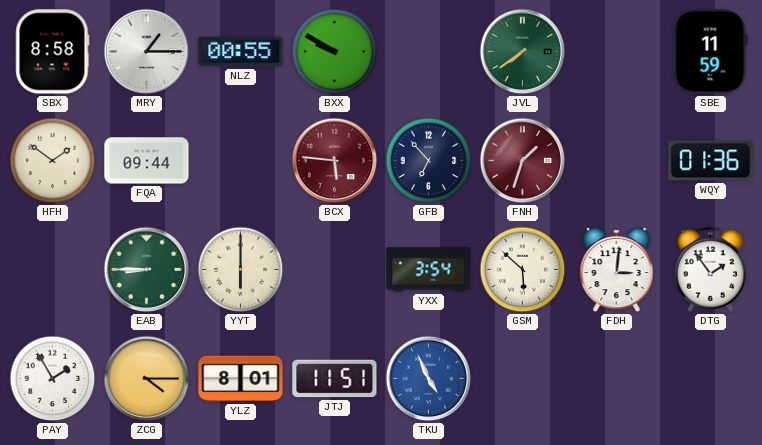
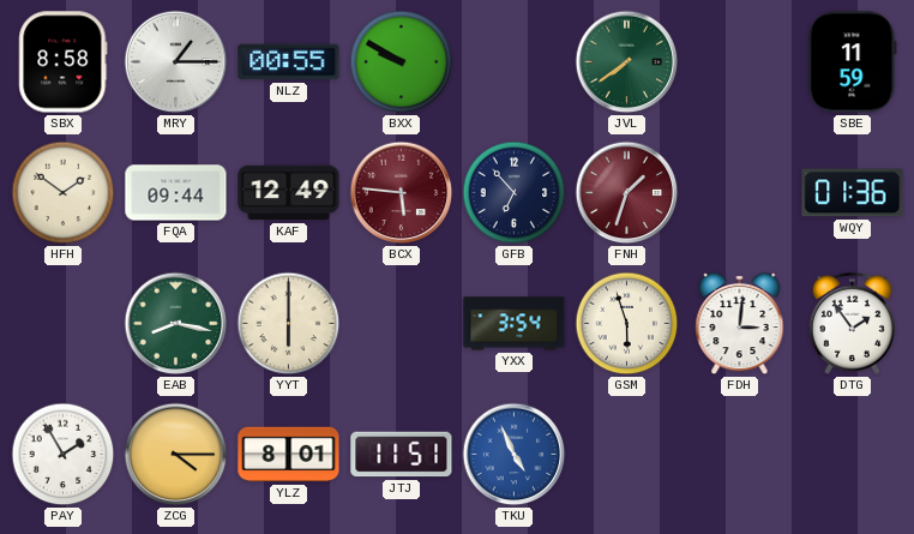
KAF: none -> 12:49
EAB: 8:45 -> 8:17
GSM: 5:52 -> 5:57
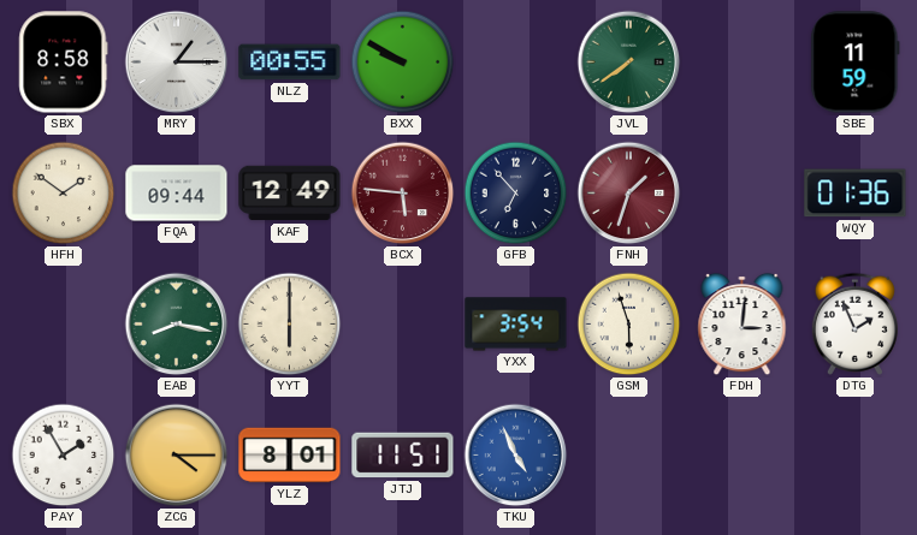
DTG: 1:54 -> 1:56
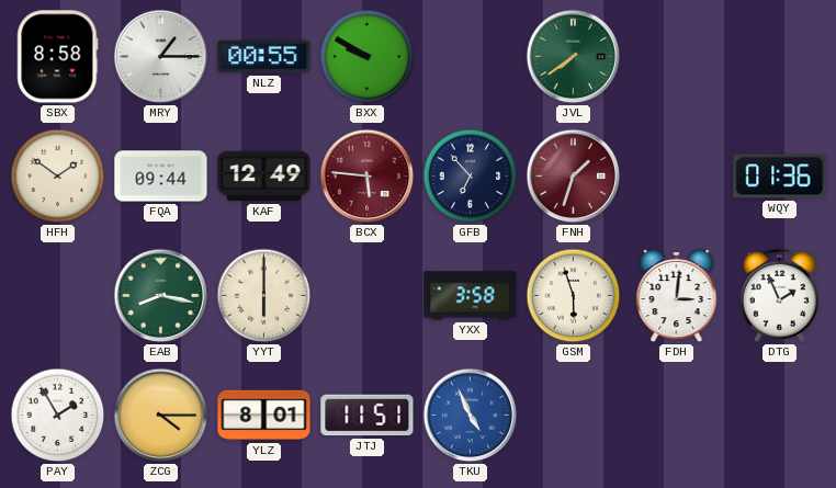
SBE: 11:59 -> none
YXX: 3:54 -> 3:58
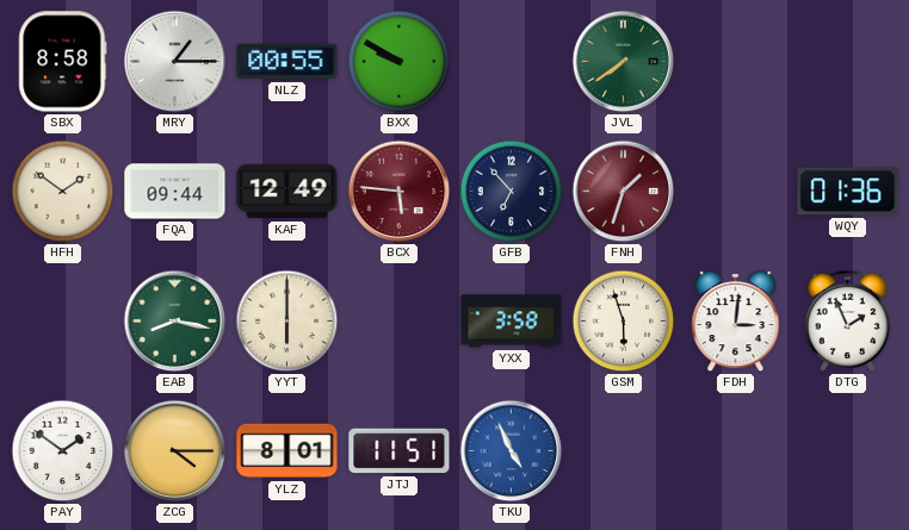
PAY: 1:55 -> 1:51
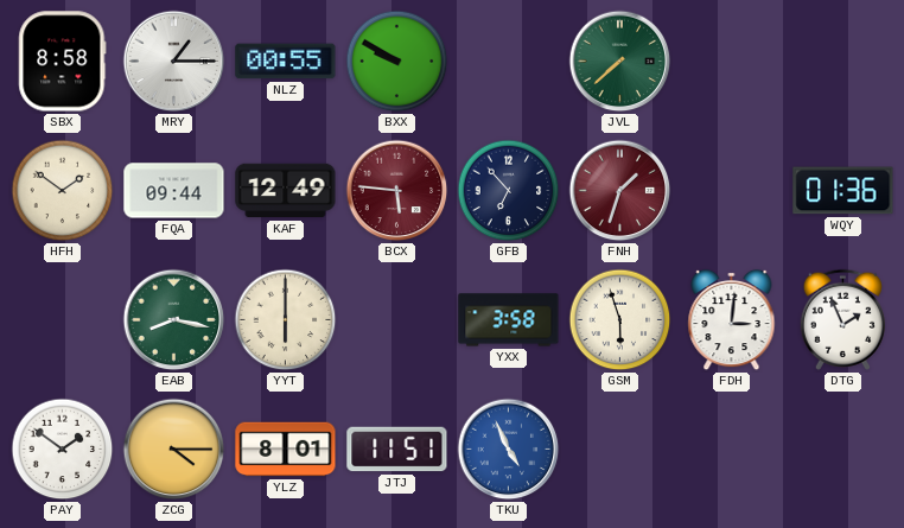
JVL: 7:39 -> 7:38
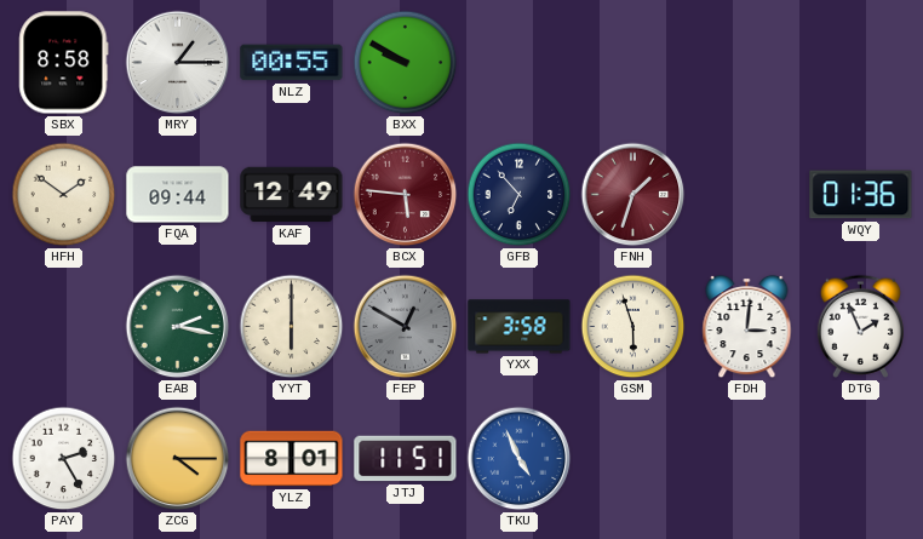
JVL: 7:38 -> none
EAB: 8:17 -> 2:17
FEP: none -> 12:50
PAY: 1:51 -> 2:25
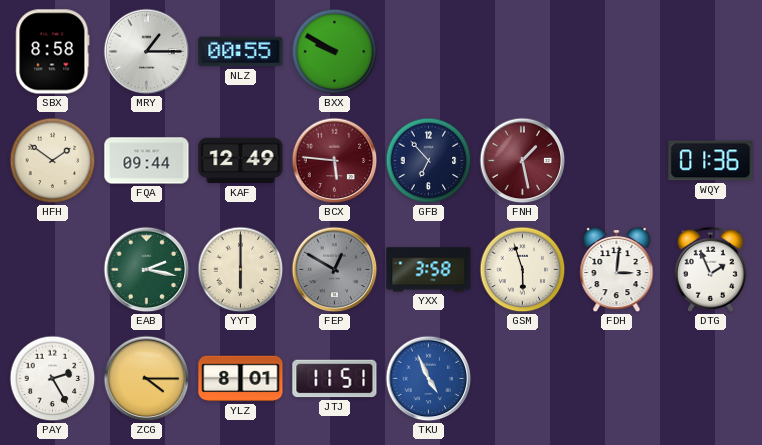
FNH: 1:33 -> 1:28
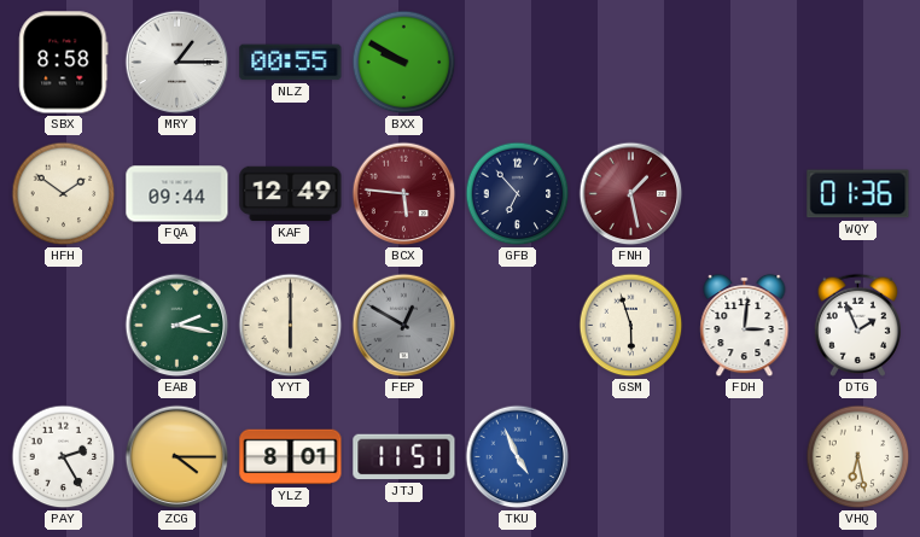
YXX: 3:58 -> none
VHQ: none -> 6:28
